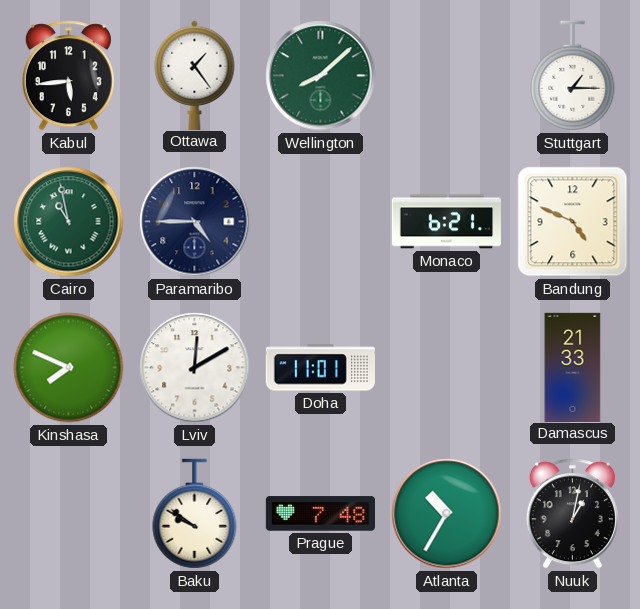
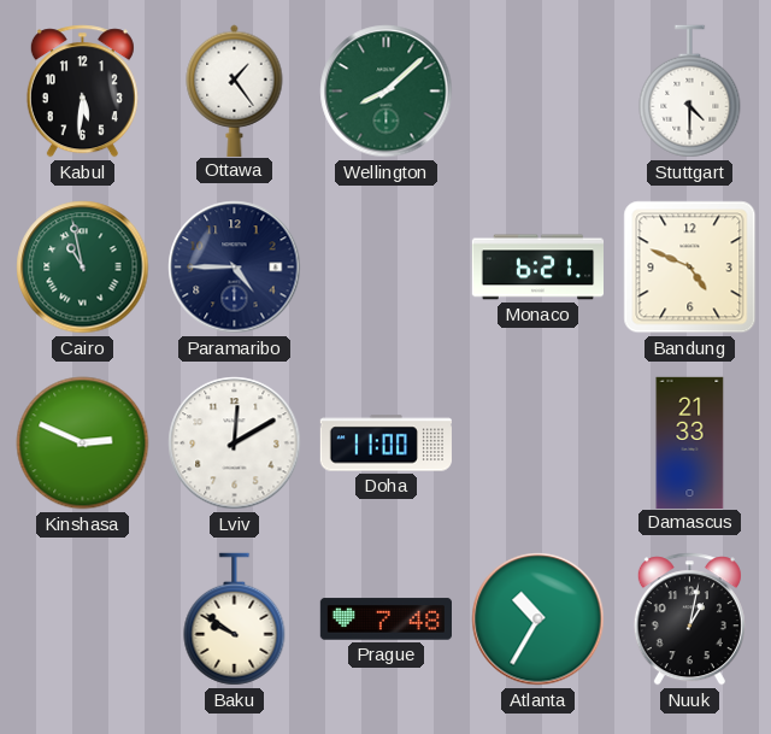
Kabul: 5:44 -> 5:31
Stuttgart: 1:15 -> 4:30
Kinshasa: 7:49 -> 2:49
Doha: 11:01 -> 11:00
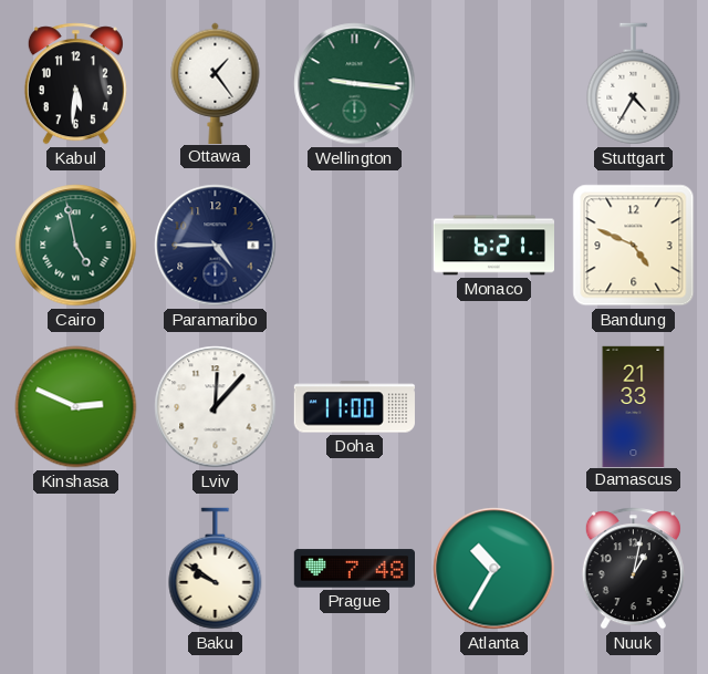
Wellington: 8:08 -> 9:16
Stuttgart: 4:30 -> 4:35
Cairo: 10:58 -> 4:58
Lviv: 12:10 -> 12:07
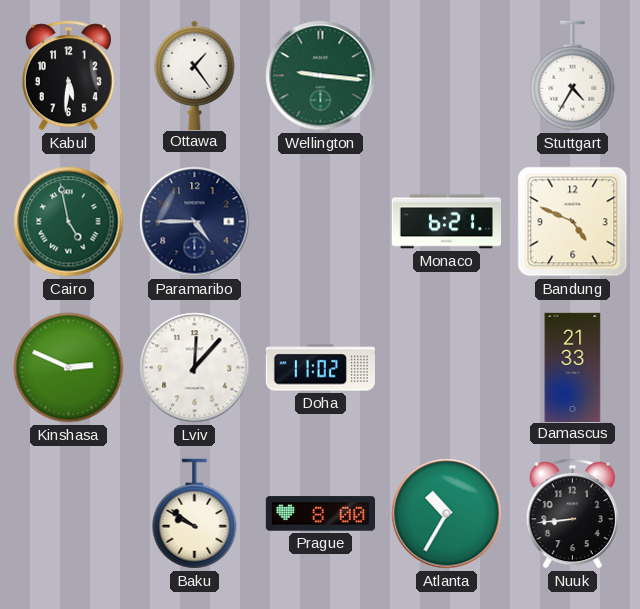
Doha: 11:00 -> 11:02
Prague: 7:48 -> 8:00
Nuuk: 1:02 -> 8:44
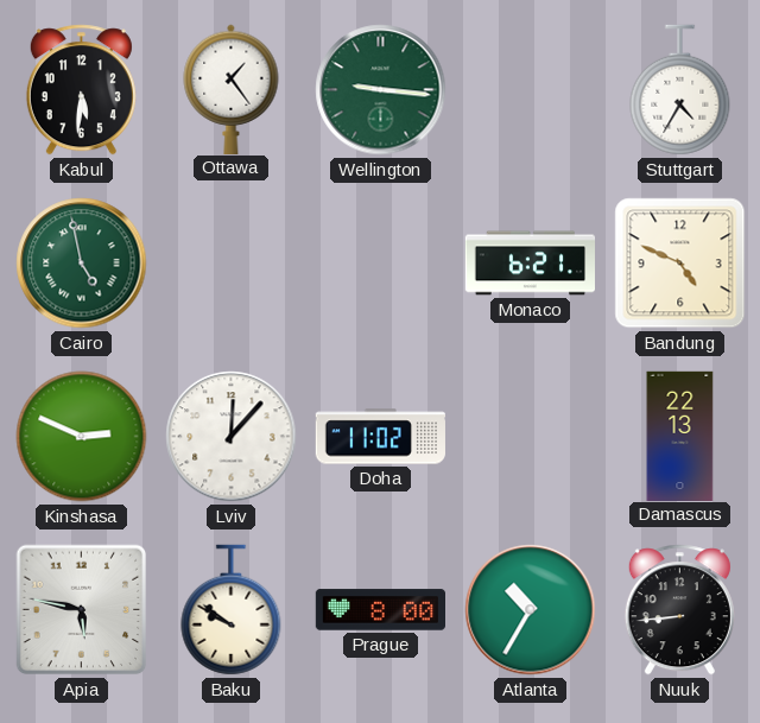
Paramaribo: 4:45 -> none
Damascus: 21:33 -> 22:13
Apia: none -> 5:47
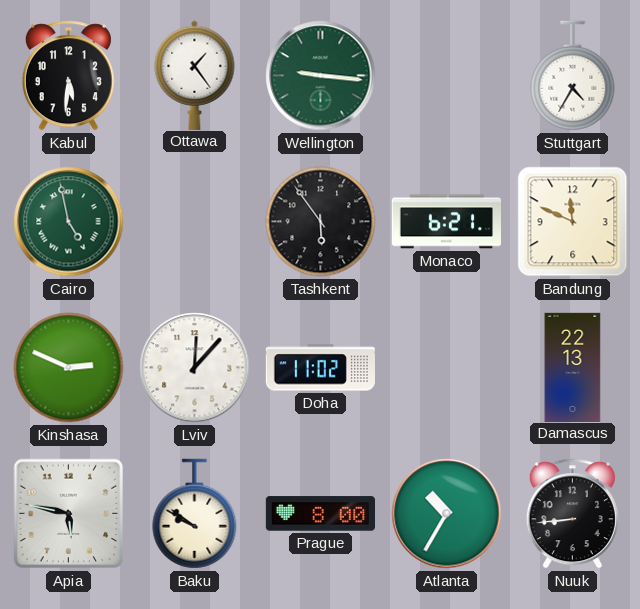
Tashkent: none -> 5:54
Bandung: 4:49 -> 11:49
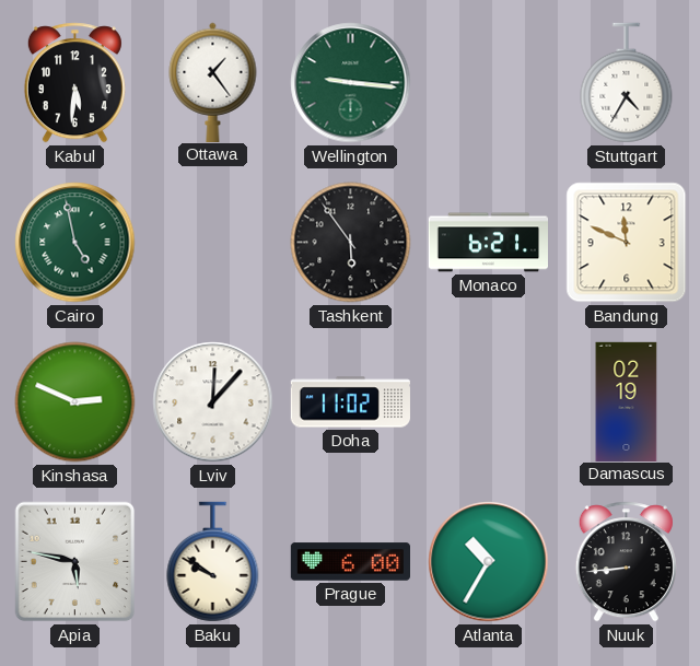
Damascus: 22:13 -> 02:19
Prague: 8:00 -> 6:00
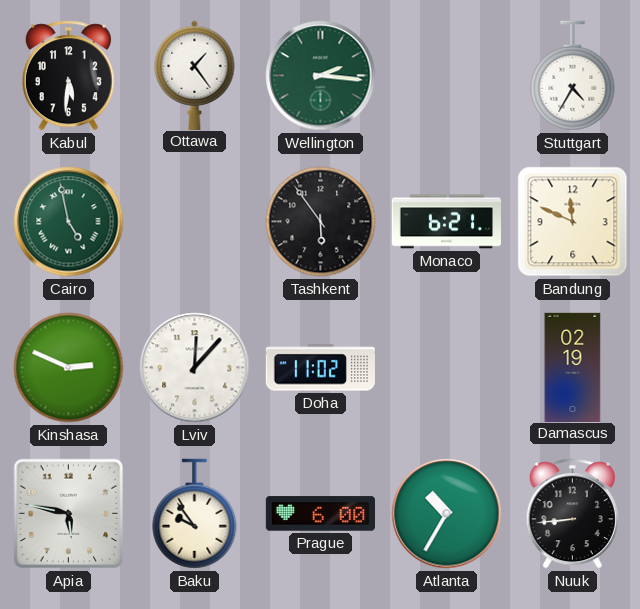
Wellington: 9:16 -> 2:16
Baku: 9:51 -> 9:54
